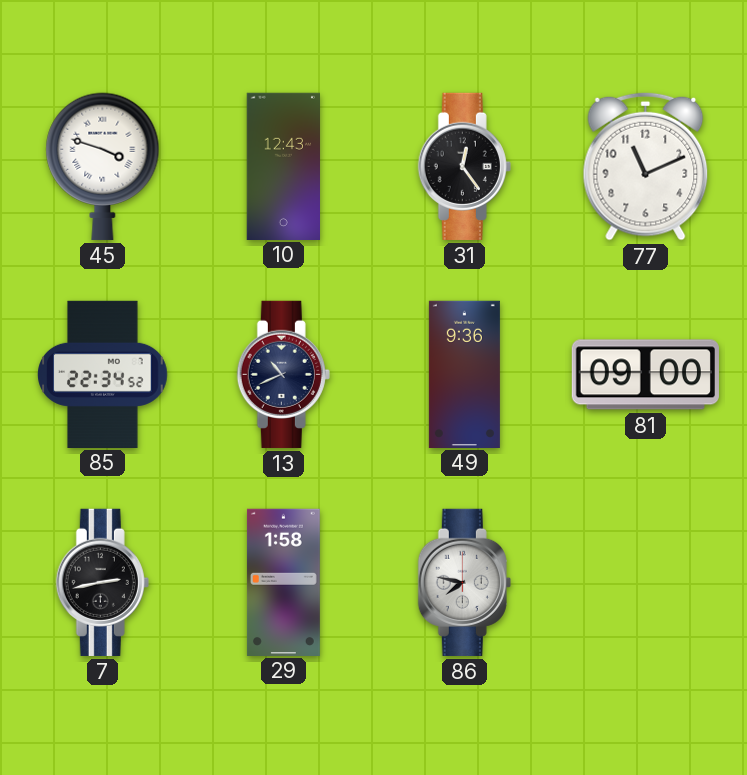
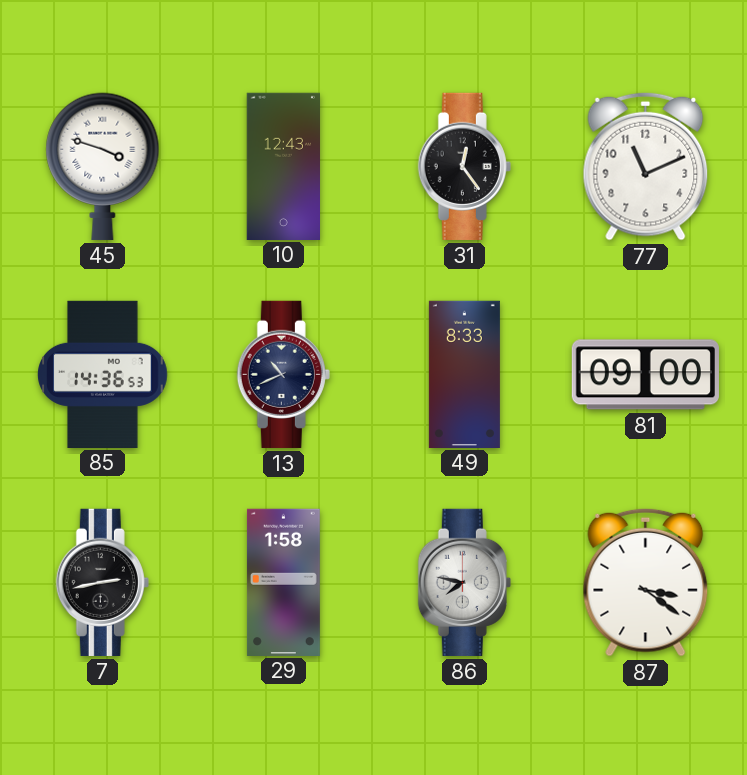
85: 22:34 -> 14:36
49: 9:36 -> 8:33
87: none -> 3:21
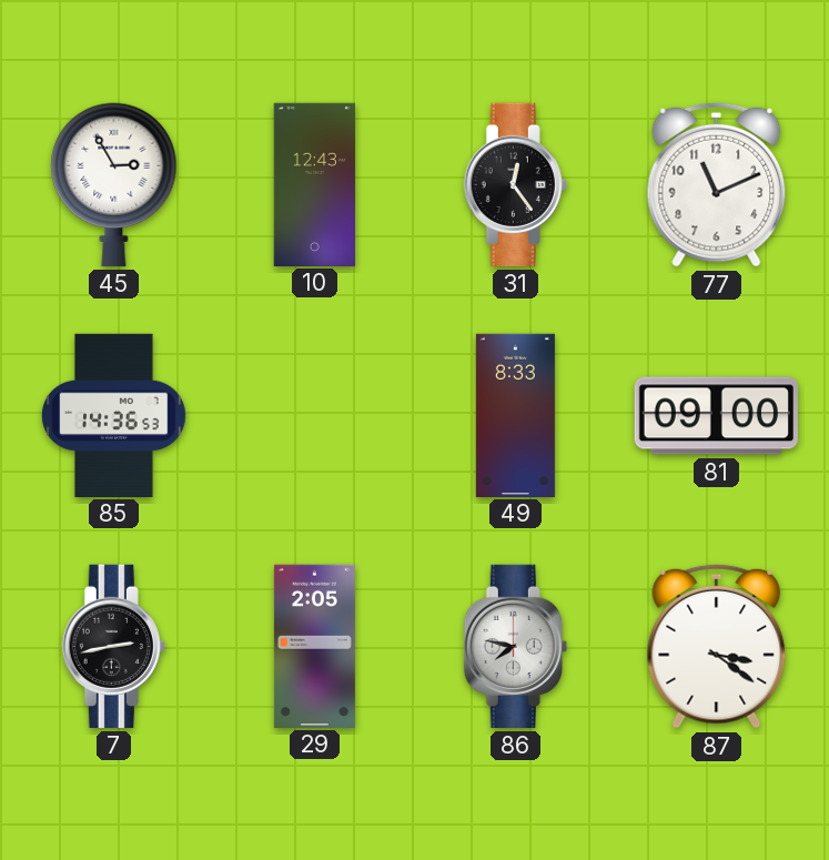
45: 3:48 -> 2:55
13: 10:41 -> none
29: 1:58 -> 2:05
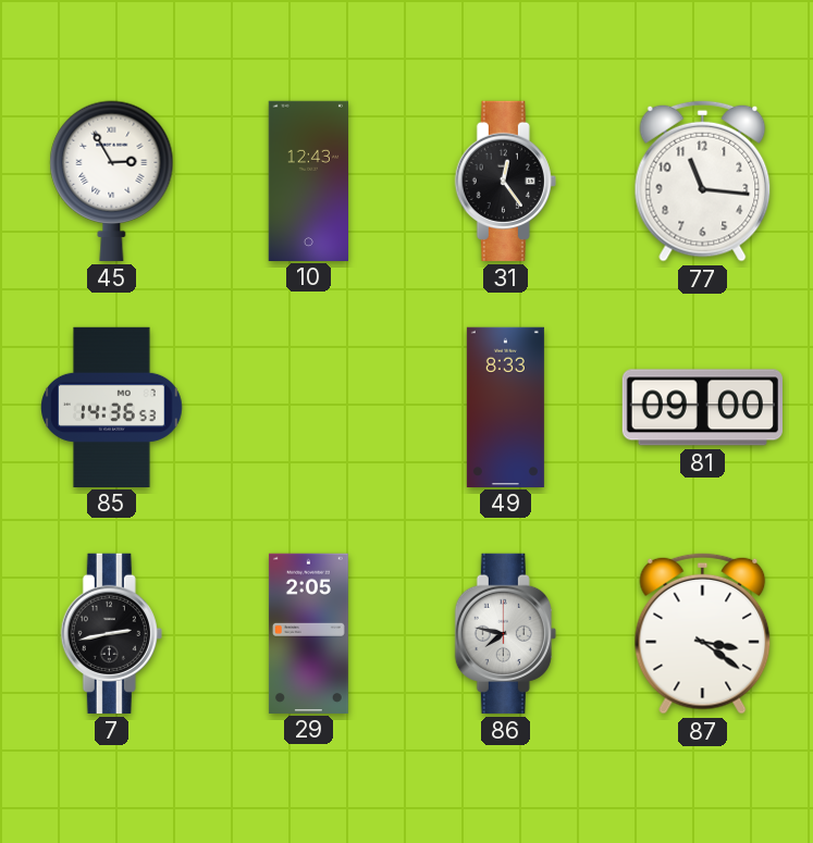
77: 11:11 -> 11:16
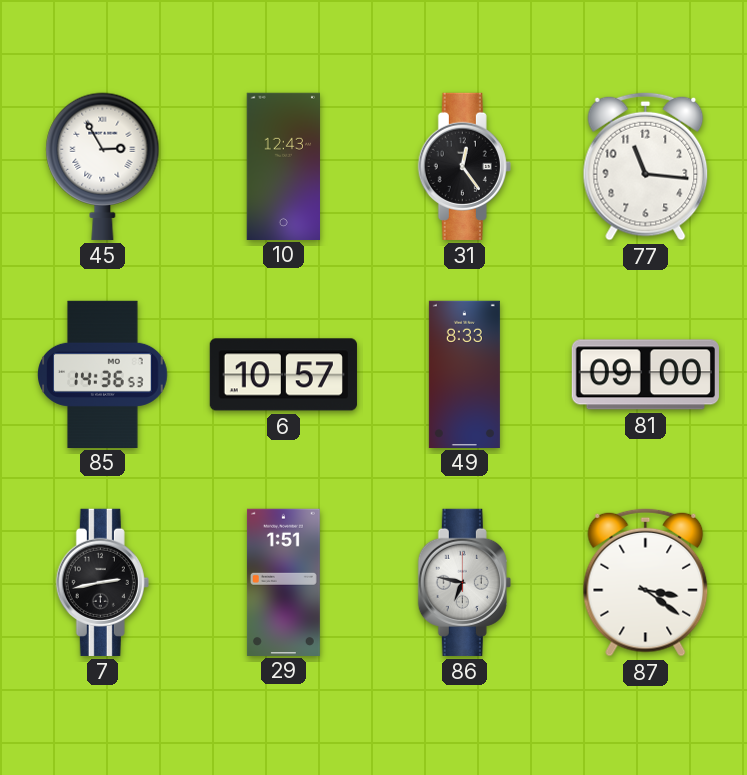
6: none -> 10:57
29: 2:05 -> 1:51
86: 7:47 -> 6:47
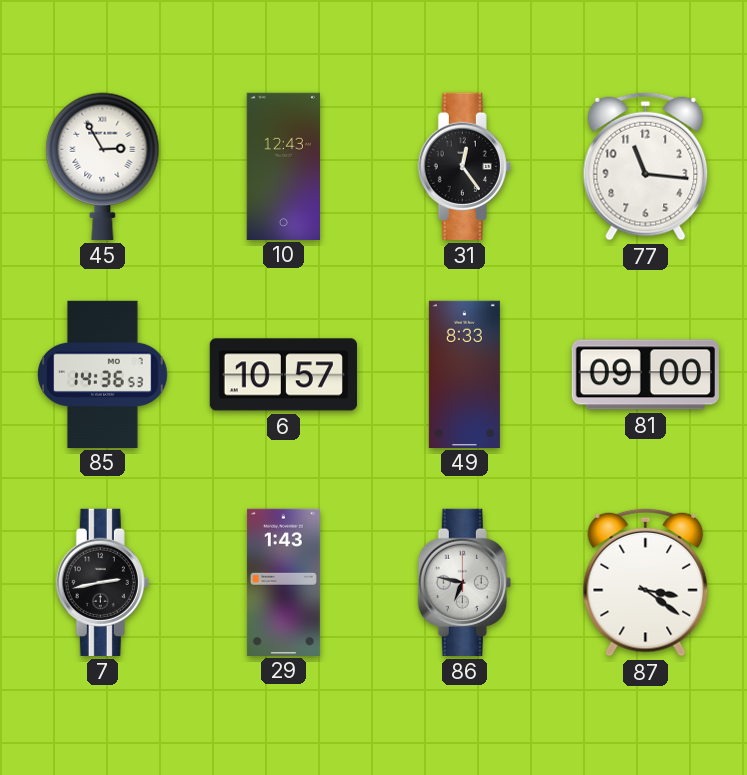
29: 1:51 -> 1:43
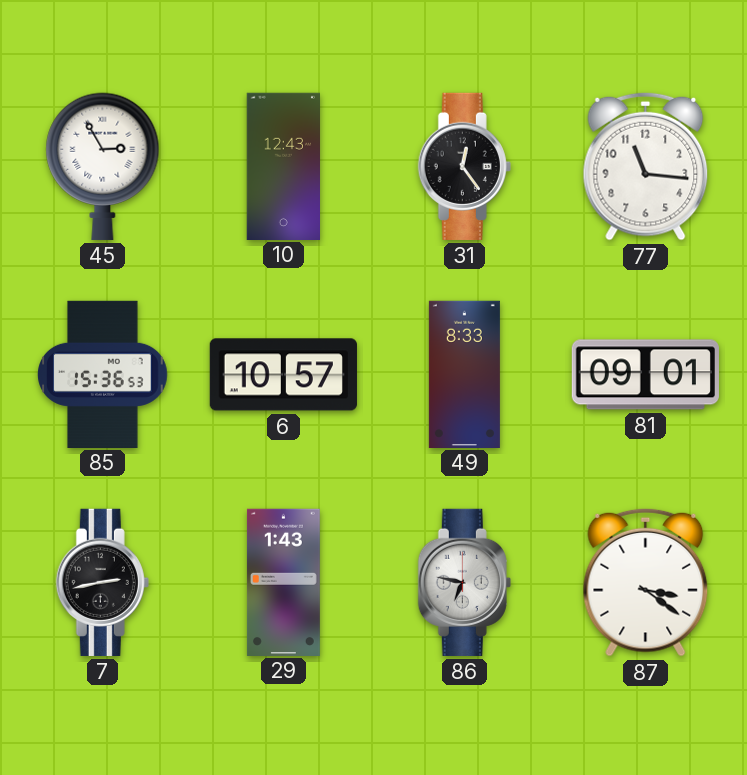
85: 14:36 -> 15:36
81: 09:00 -> 09:01
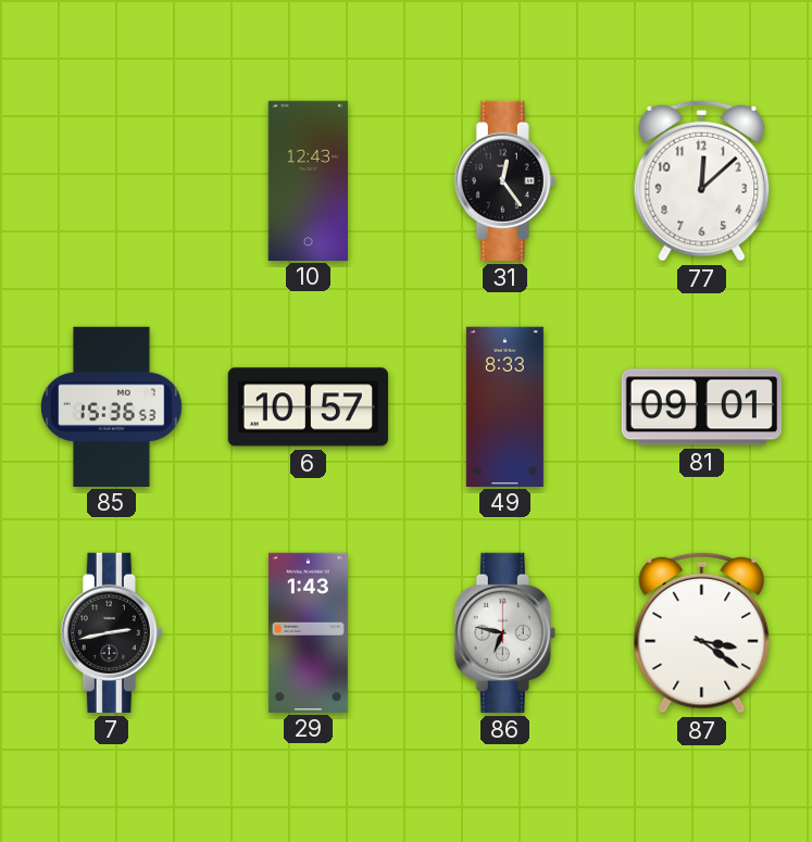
45: 2:55 -> none
77: 11:16 -> 12:08
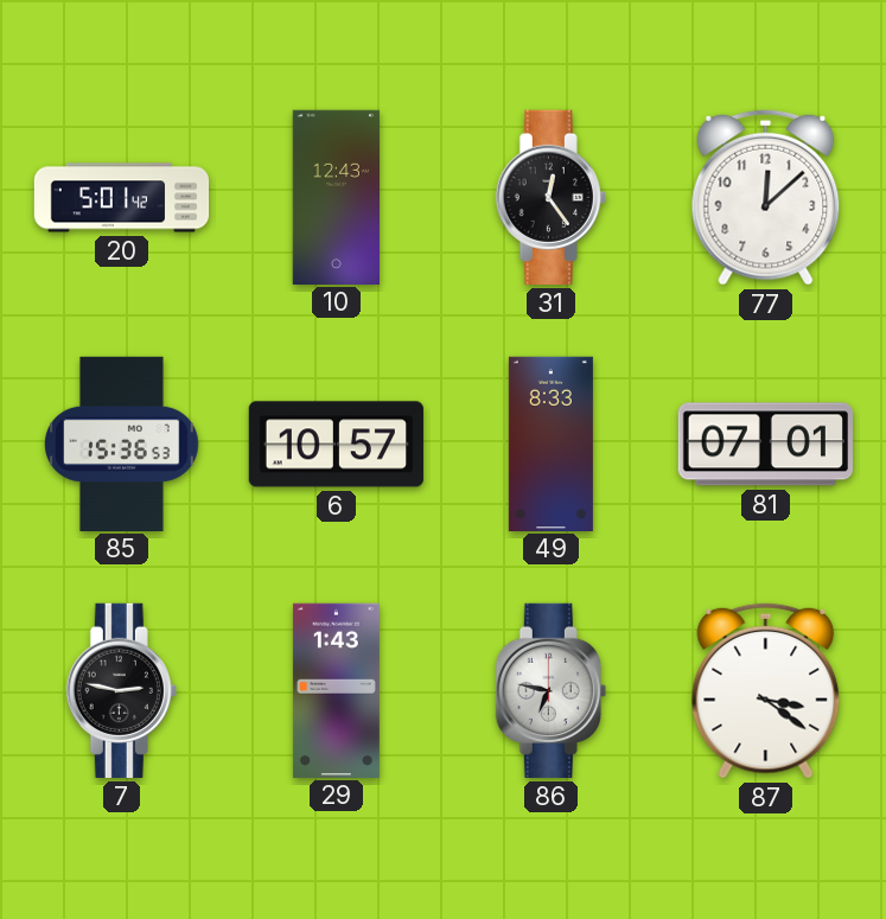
20: none -> 5:01
81: 09:01 -> 07:01
7: 2:43 -> 2:47
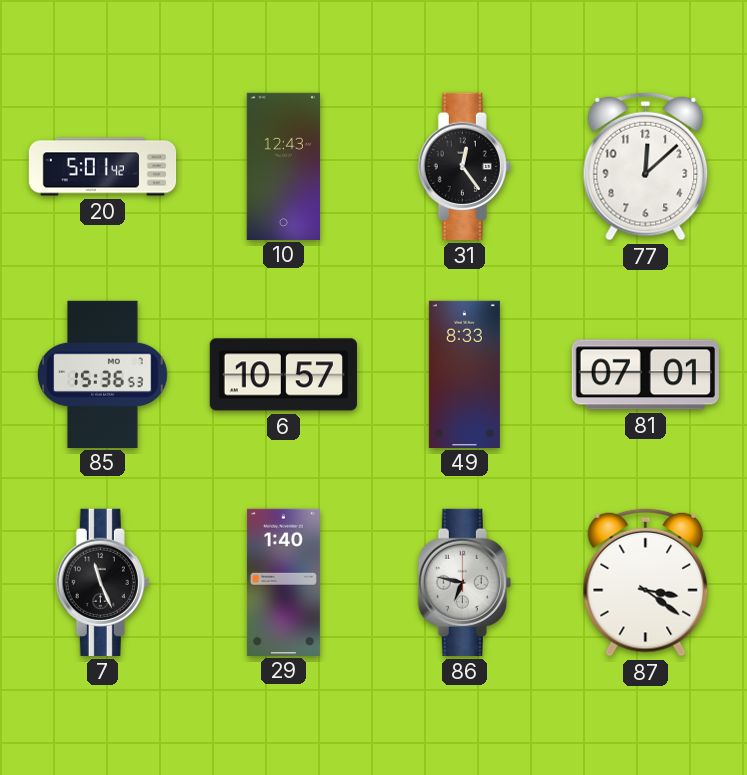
7: 2:47 -> 11:26
29: 1:43 -> 1:40
